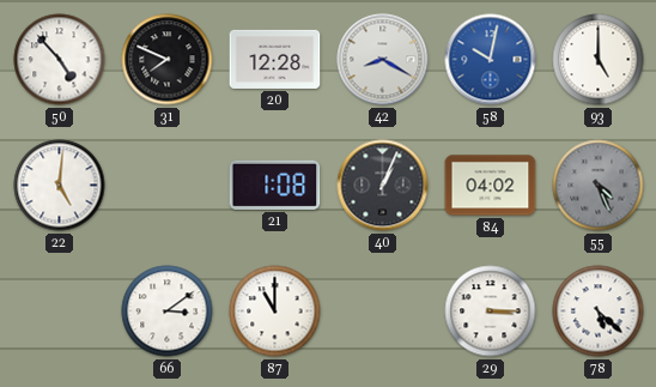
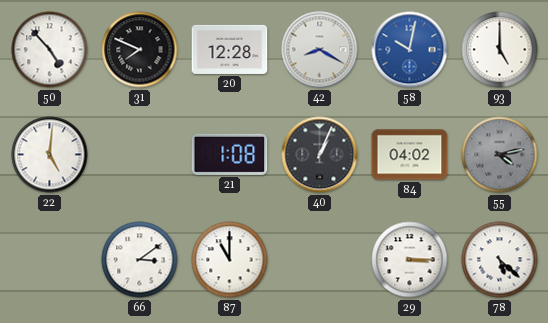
55: 4:26 -> 4:13
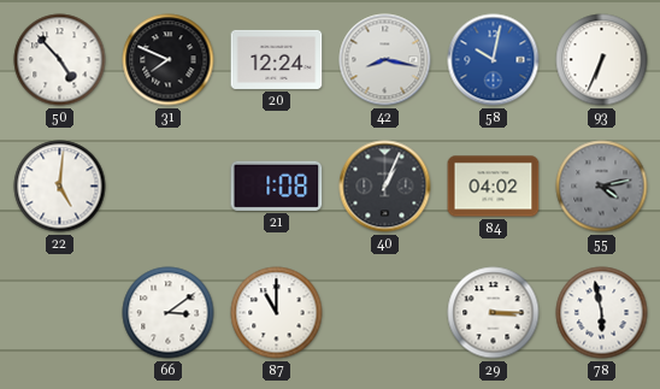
20: 12:28 -> 12:24
42: 8:20 -> 8:17
93: 5:00 -> 6:34
78: 5:22 -> 5:58
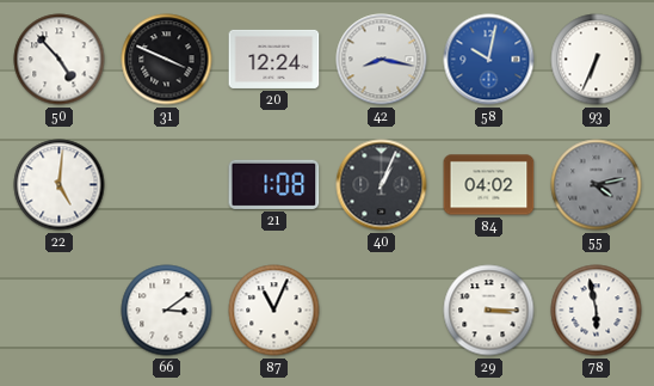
31: 7:49 -> 3:49
87: 11:00 -> 11:04
